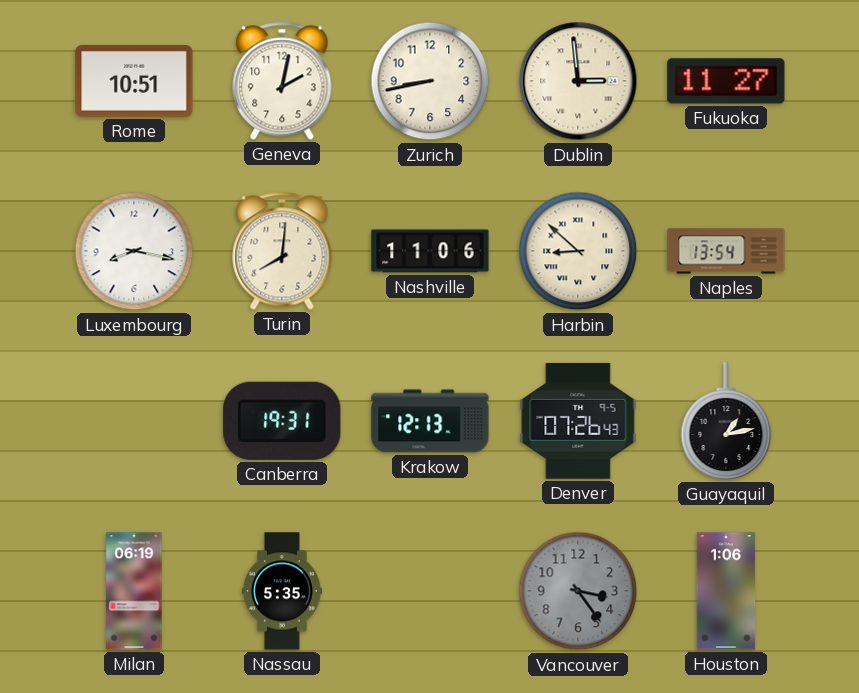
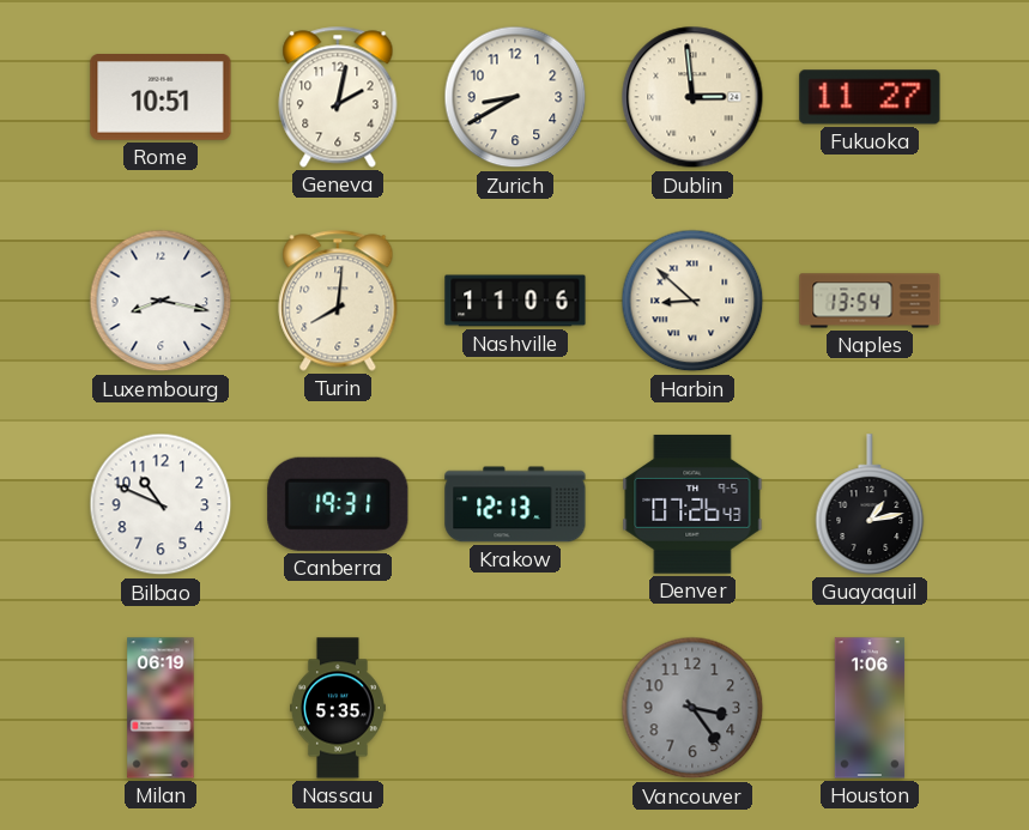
Zurich: 8:43 -> 8:40
Bilbao: none -> 10:49
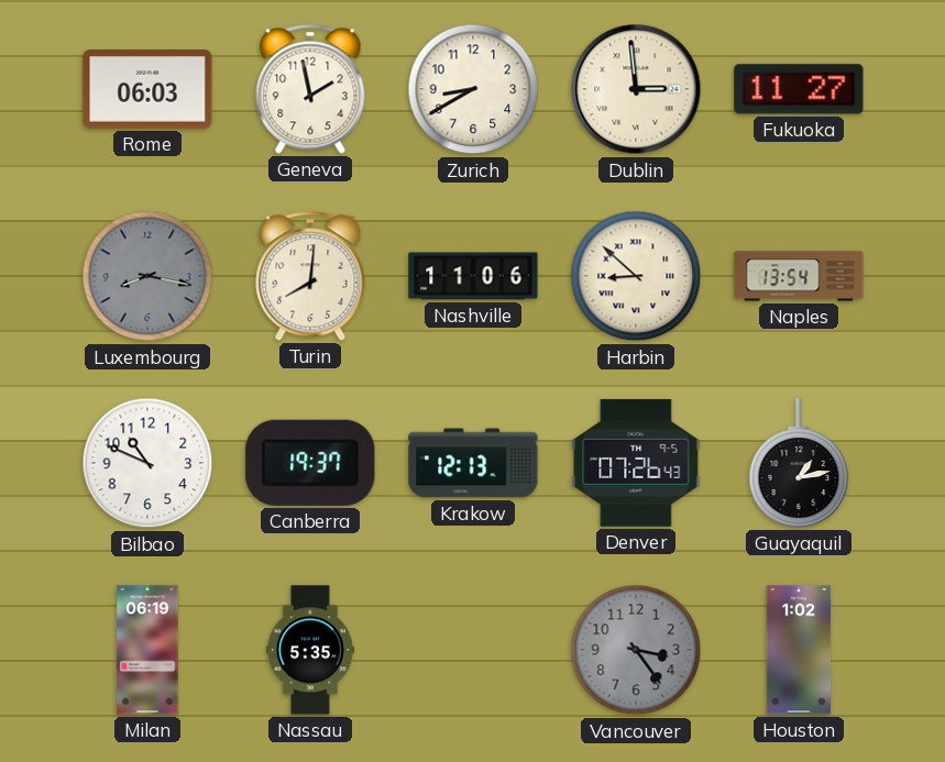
Rome: 10:51 -> 06:03
Geneva: 2:02 -> 1:58
Luxembourg dial: white -> grey
Canberra: 19:31 -> 19:37
Houston: 1:06 -> 1:02
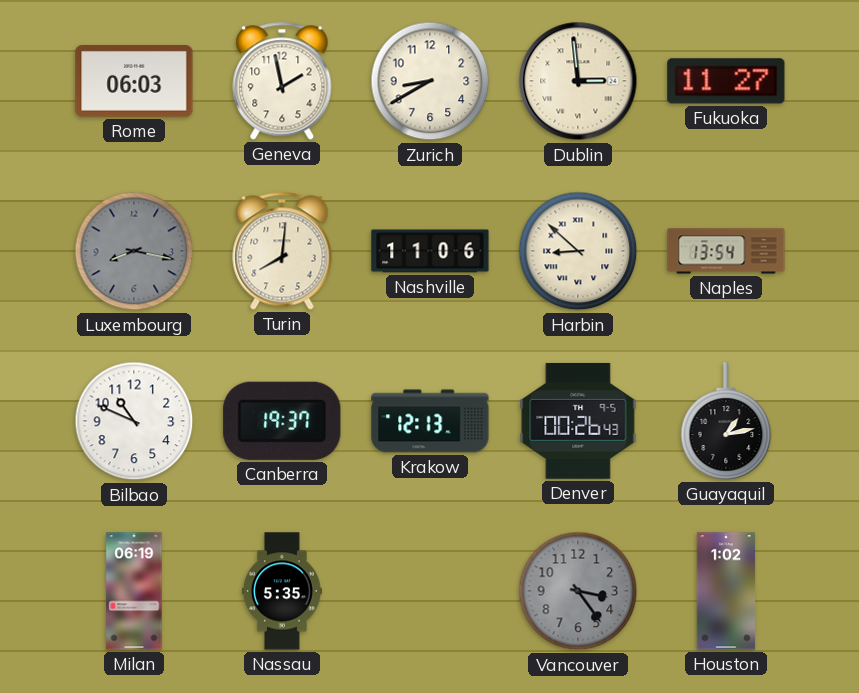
Denver: 07:26 -> 00:26
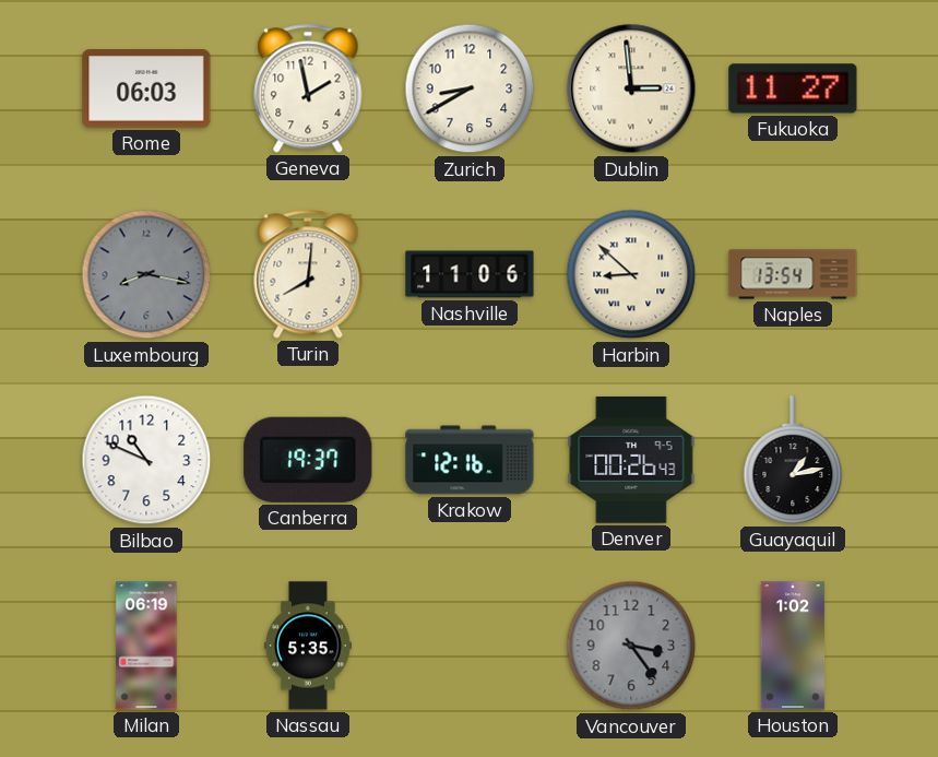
Krakow: 12:13 -> 12:16
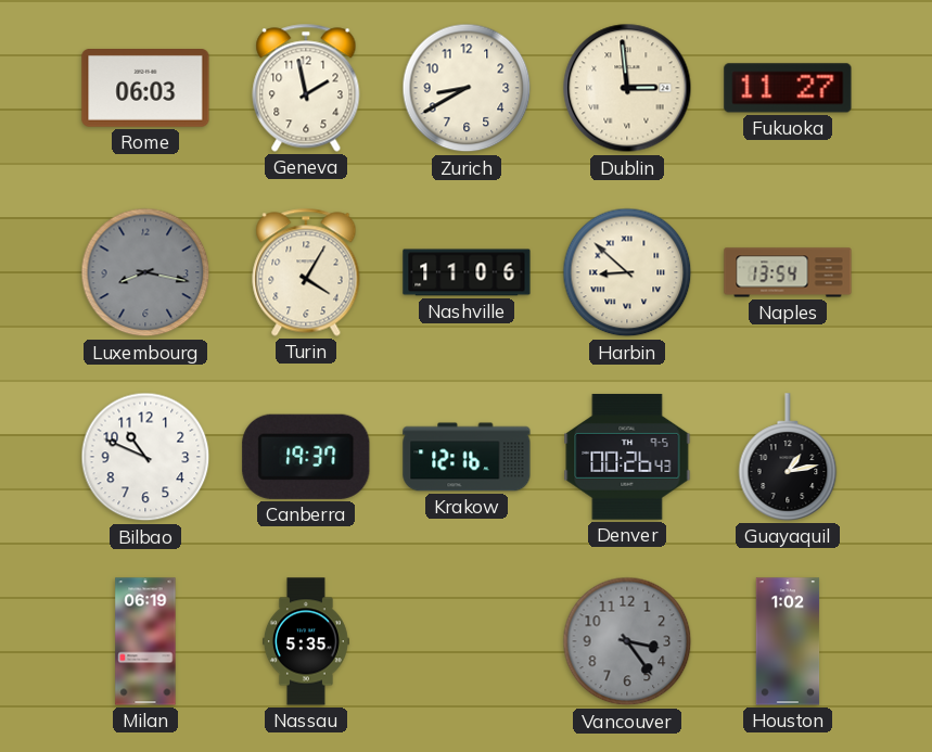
Turin: 8:01 -> 4:05
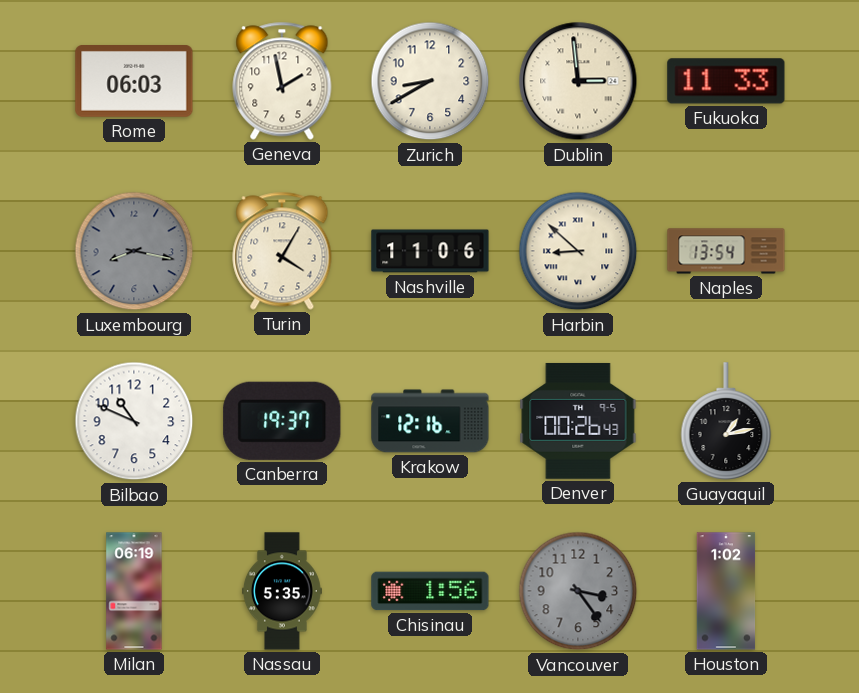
Fukuoka: 11:27 -> 11:33
Chisinau: none -> 1:56
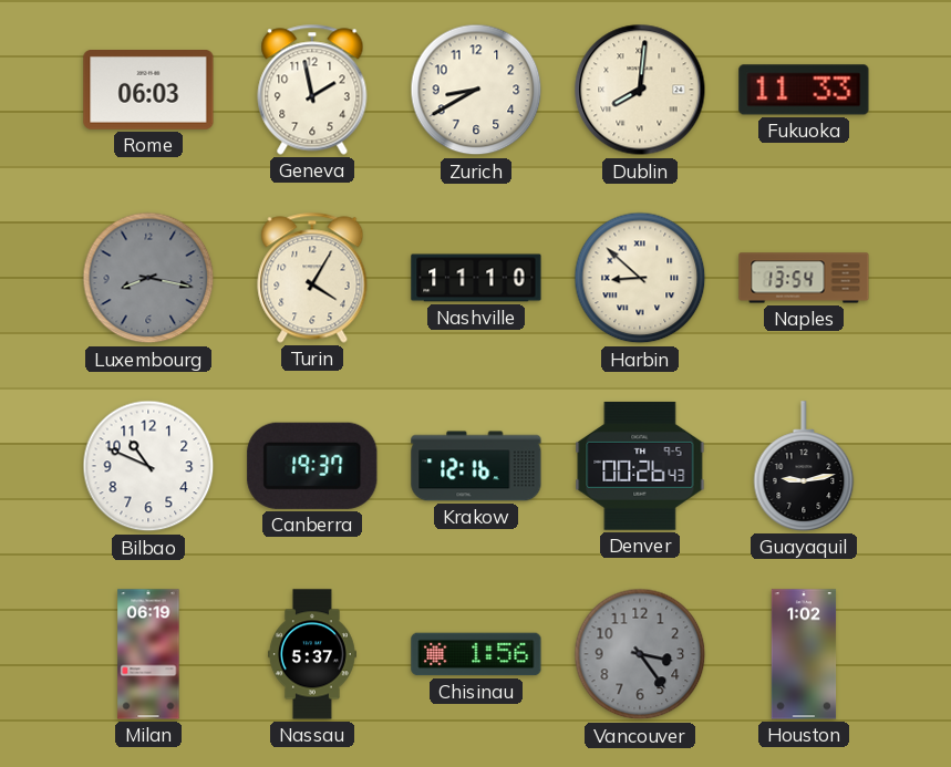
Dublin: 2:59 -> 8:01
Nashville: 11:06 -> 11:10
Guayaquil: 1:13 -> 9:13
Nassau: 5:35 -> 5:37
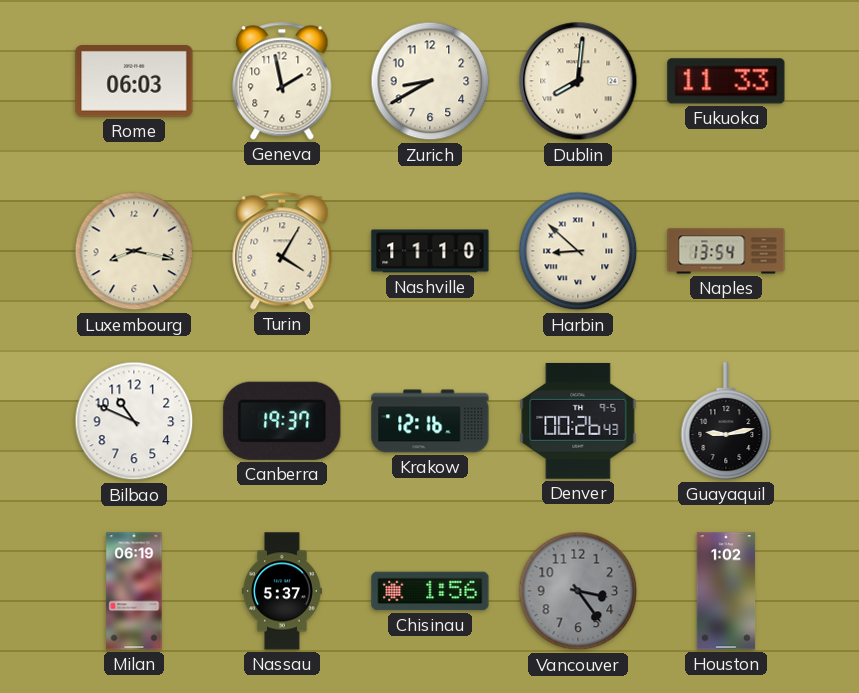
Luxembourg dial: grey -> cream
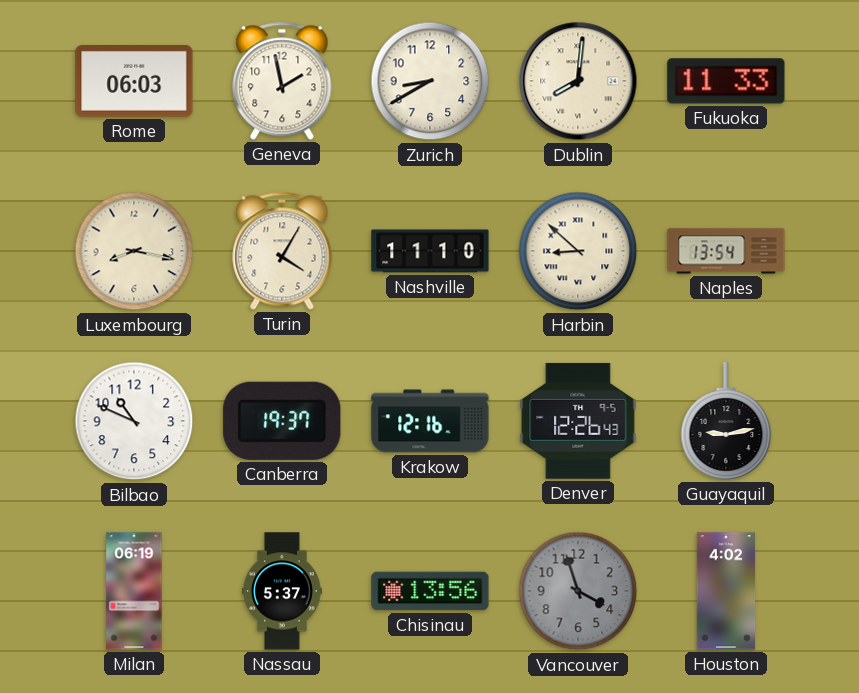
Denver: 00:26 -> 12:26
Chisinau: 1:56 -> 13:56
Vancouver: 3:24 -> 3:57
Houston: 1:02 -> 4:02
